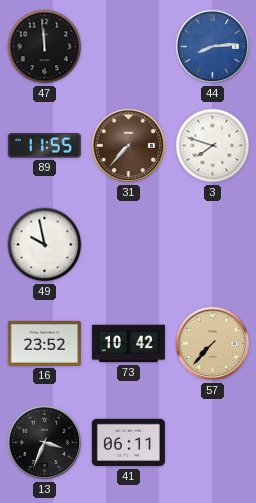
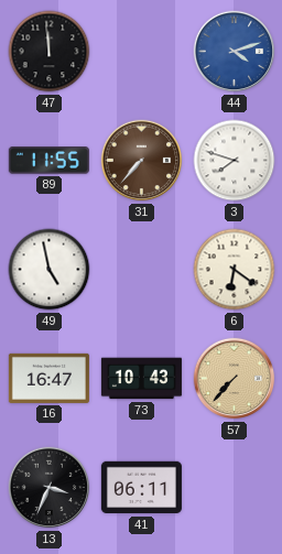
44: 8:14 -> 4:12
49: 9:58 -> 4:58
6: none -> 6:21
16: 23:52 -> 16:47
73: 10:42 -> 10:43
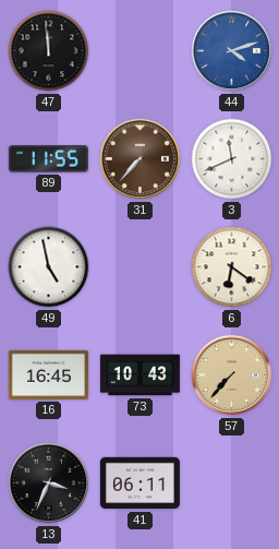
3: 7:48 -> 11:41
16: 16:47 -> 16:45
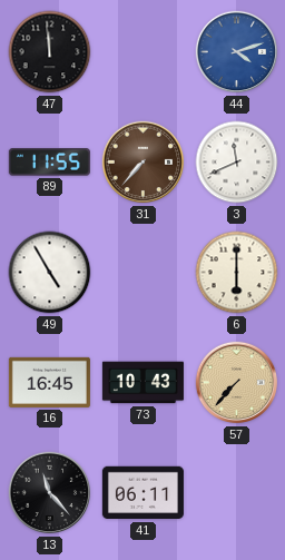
49: 4:58 -> 4:55
6: 6:21 -> 6:00
13: 3:34 -> 11:23
